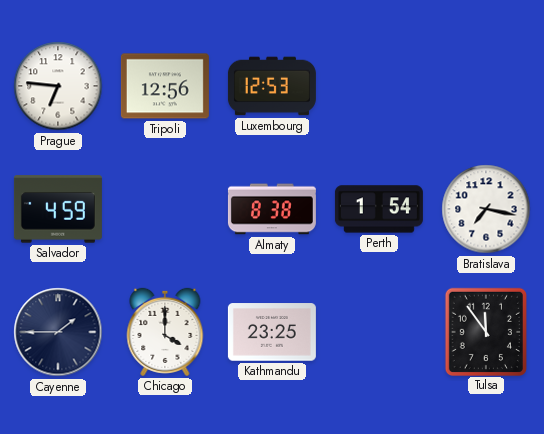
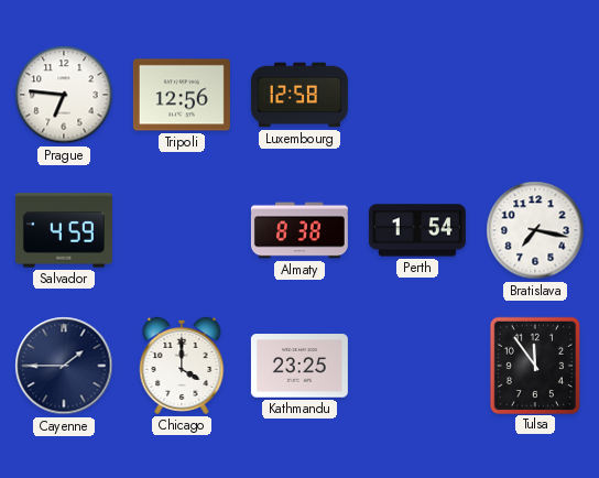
Luxembourg: 12:53 -> 12:58
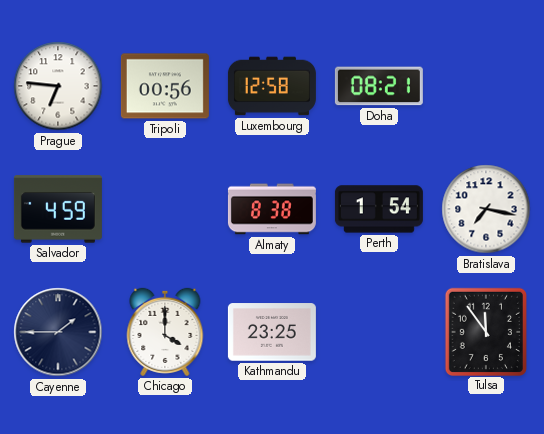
Tripoli: 12:56 -> 00:56
Doha: none -> 08:21
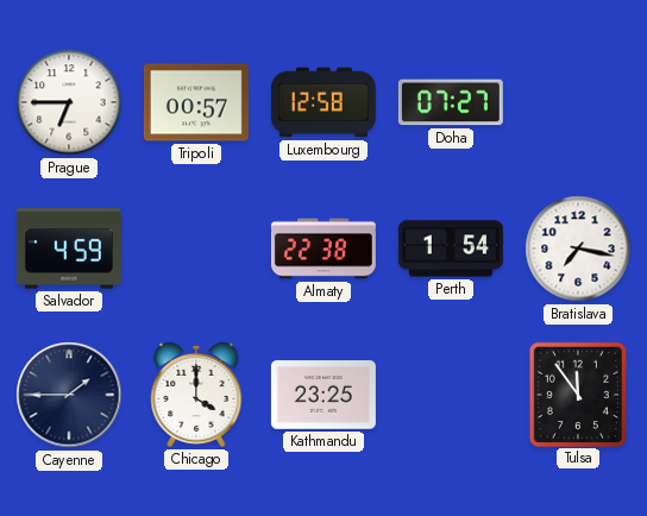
Prague: 6:46 -> 6:45
Tripoli: 00:56 -> 00:57
Doha: 08:21 -> 07:27
Almaty: 8:38 -> 22:38
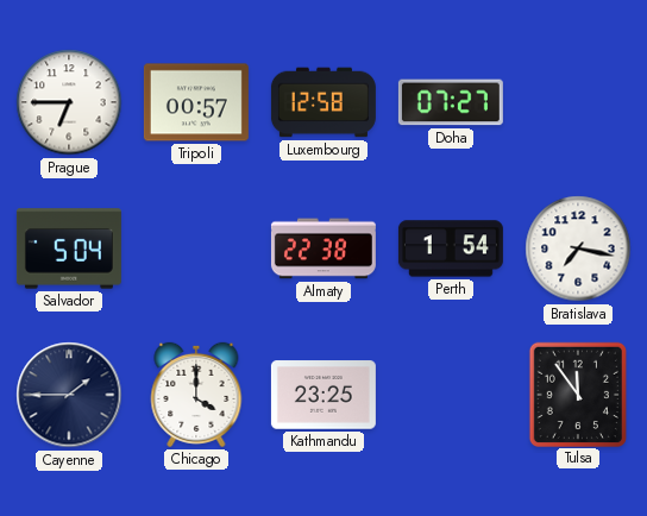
Salvador: 4:59 -> 5:04
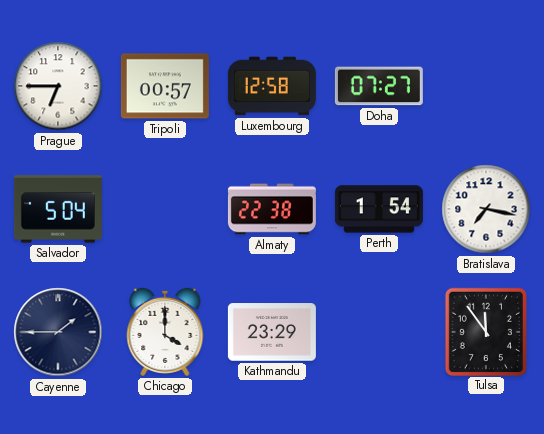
Kathmandu: 23:25 -> 23:29
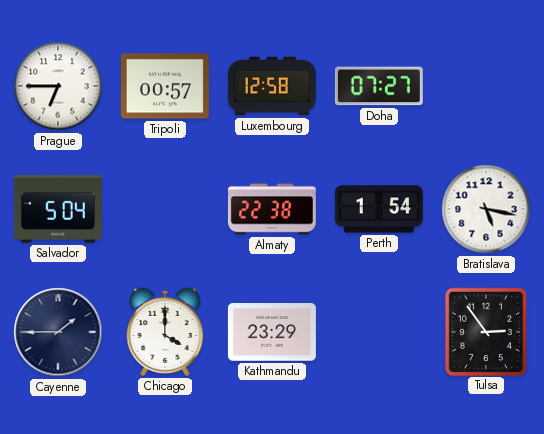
Bratislava: 7:17 -> 5:17
Tulsa: 11:54 -> 2:54
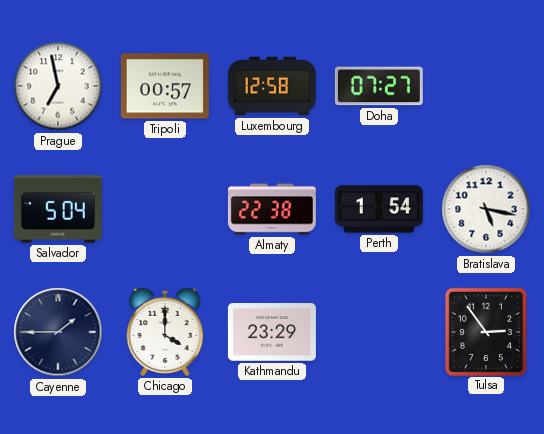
Prague: 6:45 -> 6:58
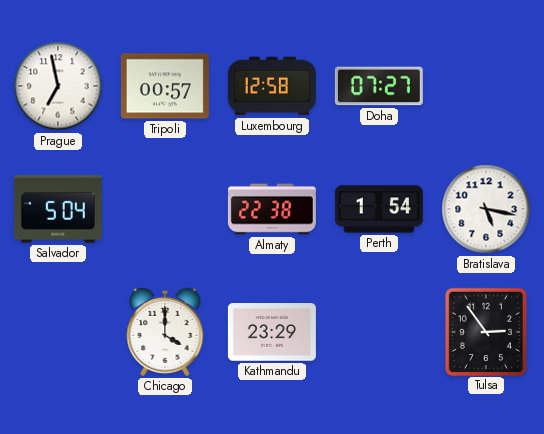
Cayenne: 1:45 -> none
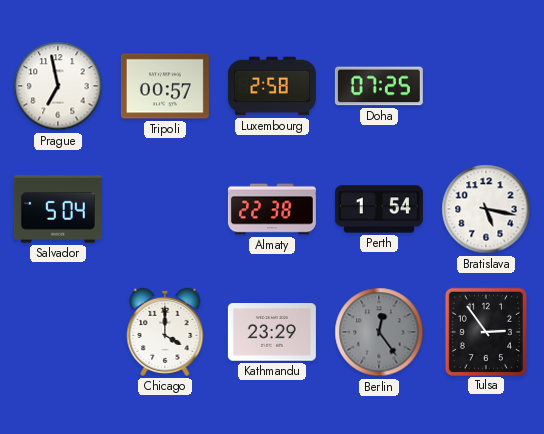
Luxembourg: 12:58 -> 2:58
Doha: 07:27 -> 07:25
Berlin: none -> 12:24
